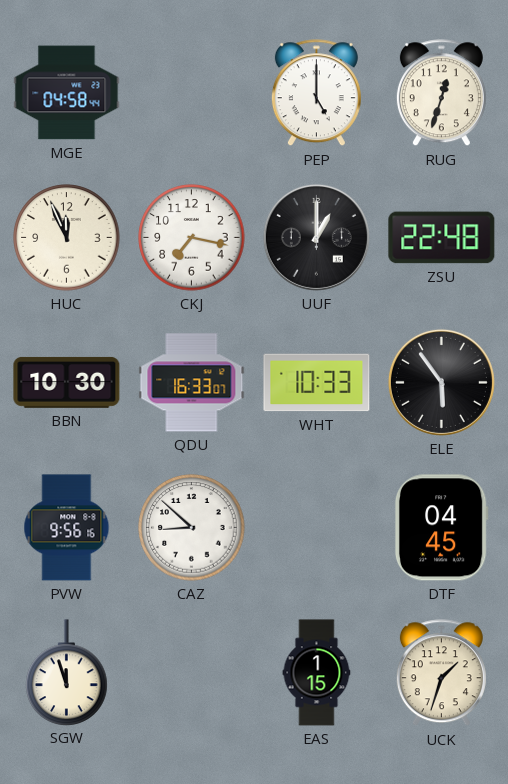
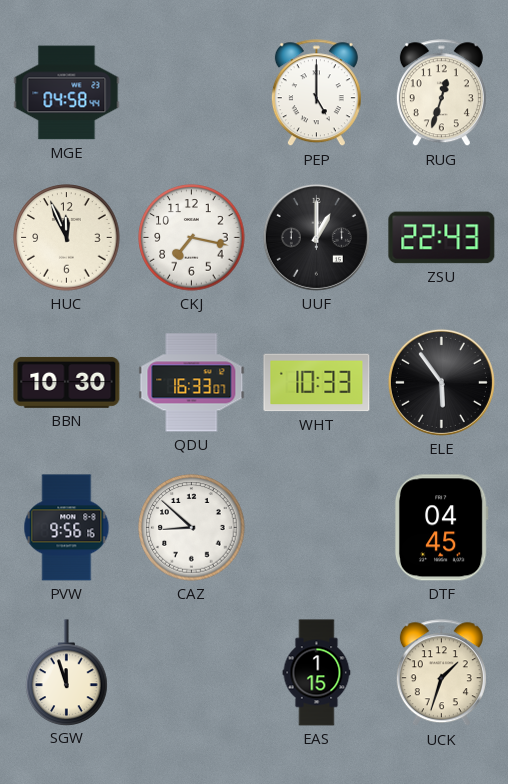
ZSU: 22:48 -> 22:43
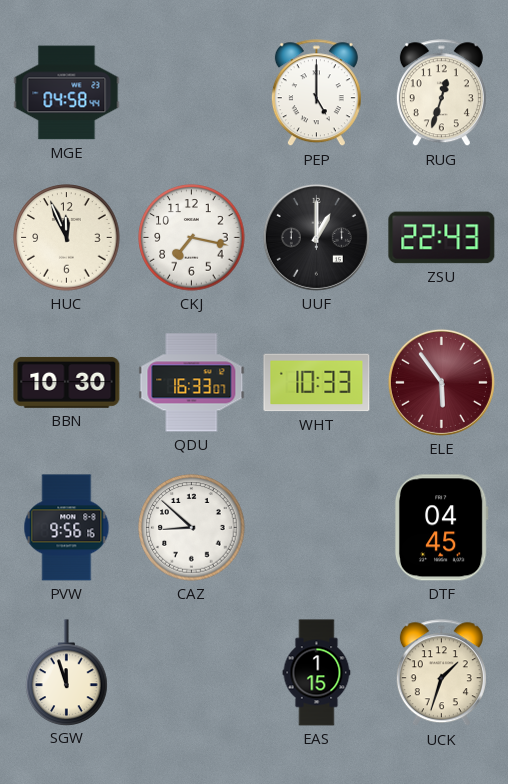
ELE dial: black -> burgundy
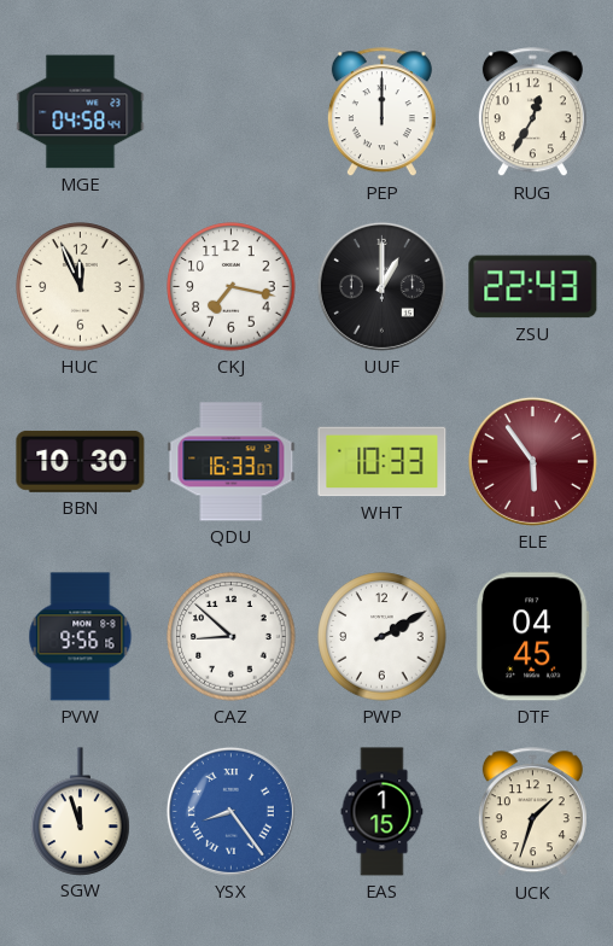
PEP: 5:00 -> 12:00
RUG: 12:33 -> 12:35
PWP: none -> 2:10
YSX: none -> 8:24
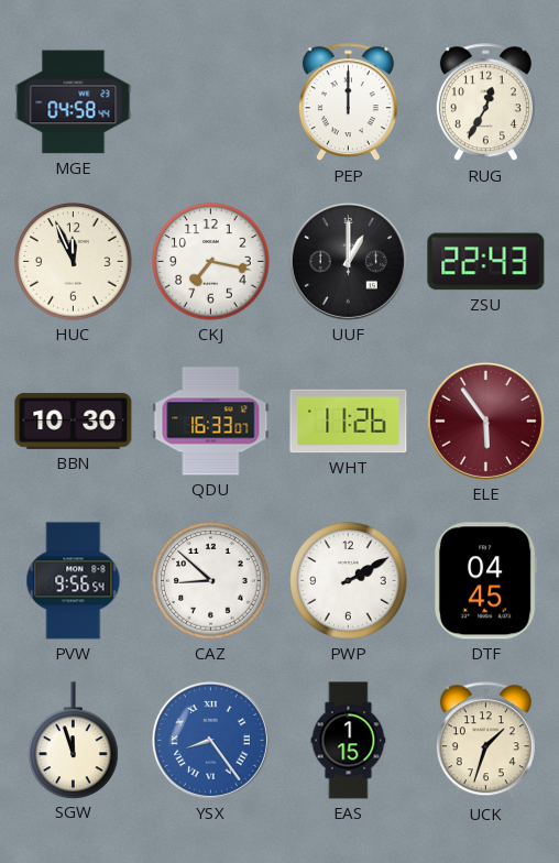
WHT: 10:33 -> 11:26
PVW: 9:56:16 -> 9:56:54
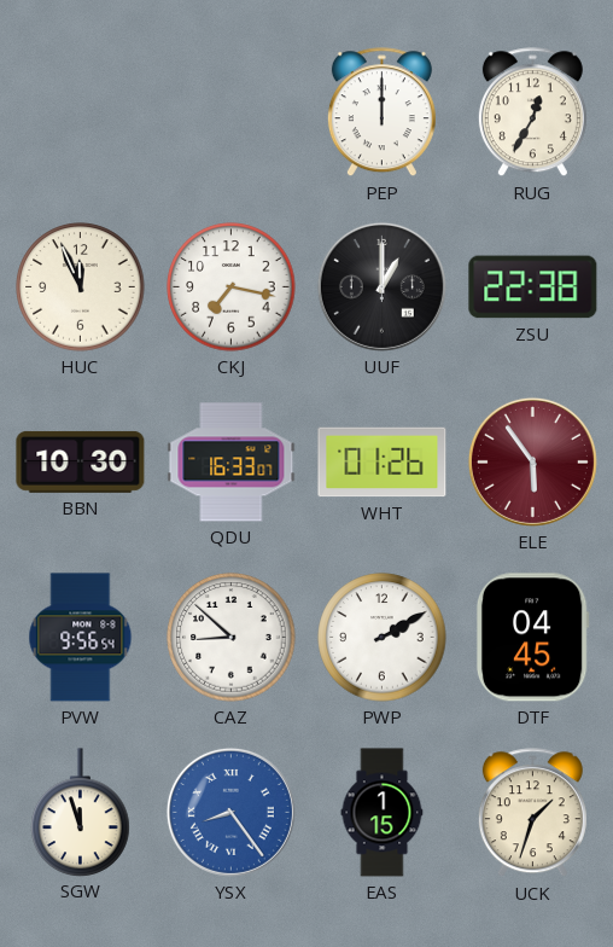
MGE: 04:58 -> none
ZSU: 22:43 -> 22:38
WHT: 11:26 -> 01:26
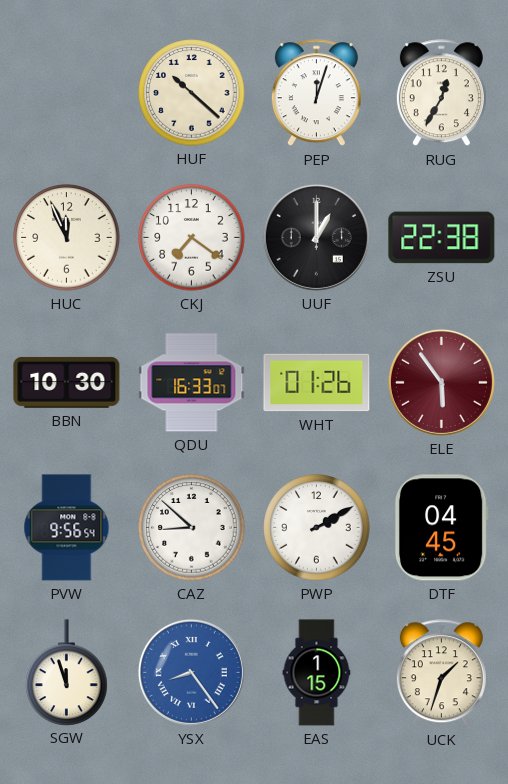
HUF: none -> 10:22
PEP: 12:00 -> 12:03
CKJ: 7:17 -> 7:21
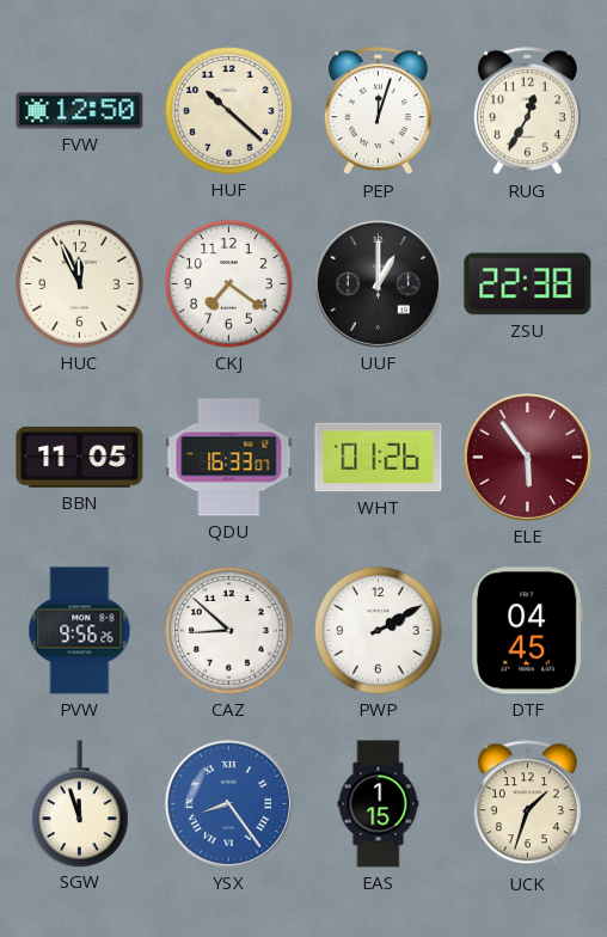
FVW: none -> 12:50
BBN: 10:30 -> 11:05
PVW: 9:56:54 -> 9:56:26
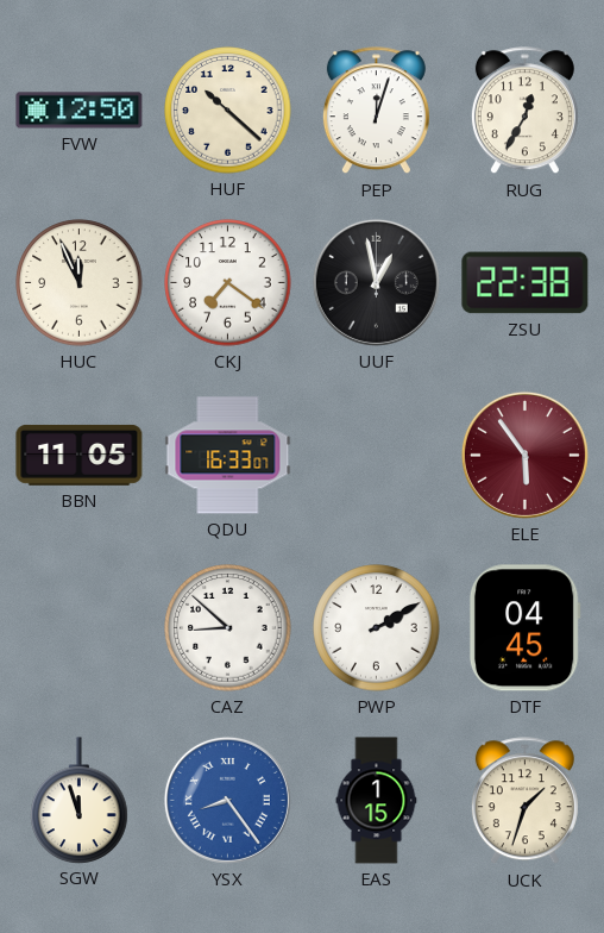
UUF: 1:00 -> 12:58
WHT: 01:26 -> none
PVW: 9:56 -> none
